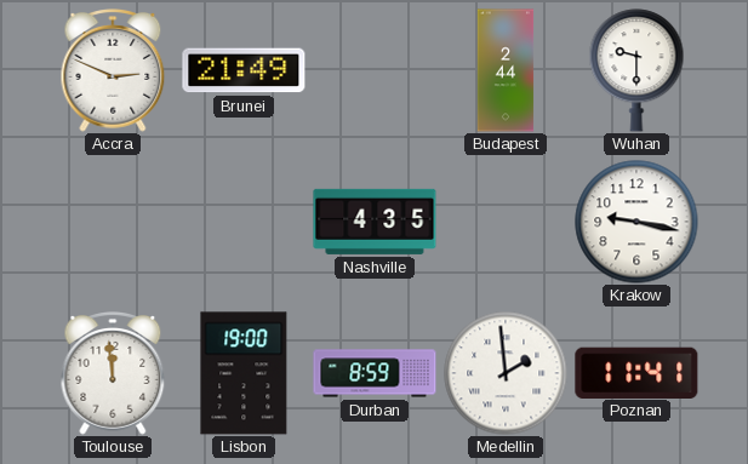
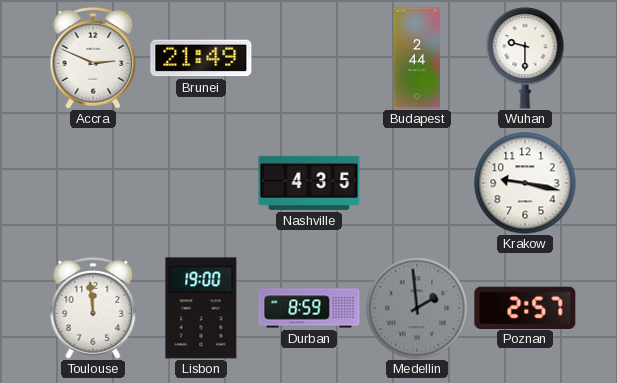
Medellin dial: white -> grey
Poznan: 11:41 -> 2:57
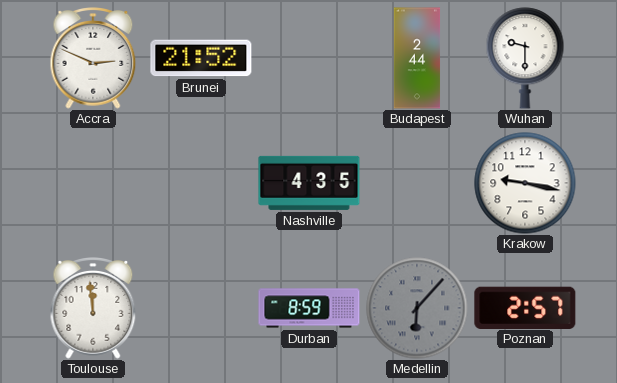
Brunei: 21:49 -> 21:52
Lisbon: 19:00 -> none
Medellin: 1:59 -> 6:07
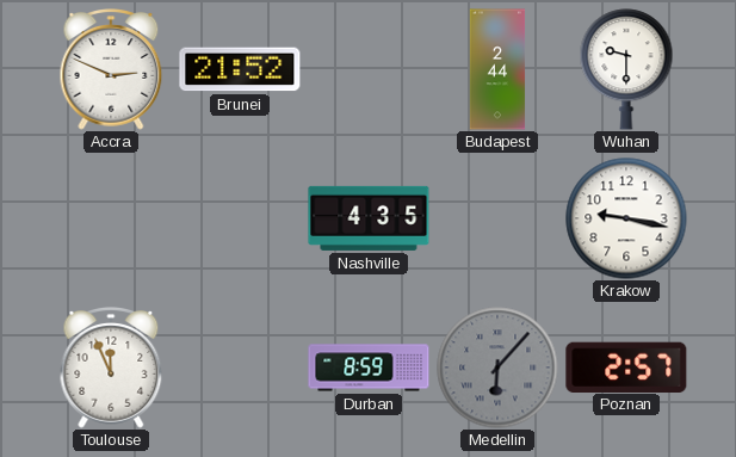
Toulouse: 11:59 -> 11:56
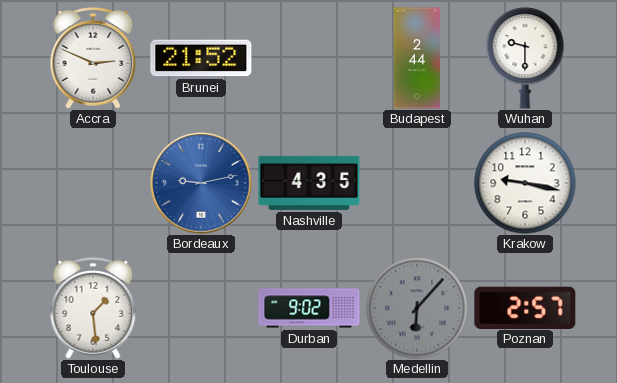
Bordeaux: none -> 9:13
Toulouse: 11:56 -> 1:29
Durban: 8:59 -> 9:02
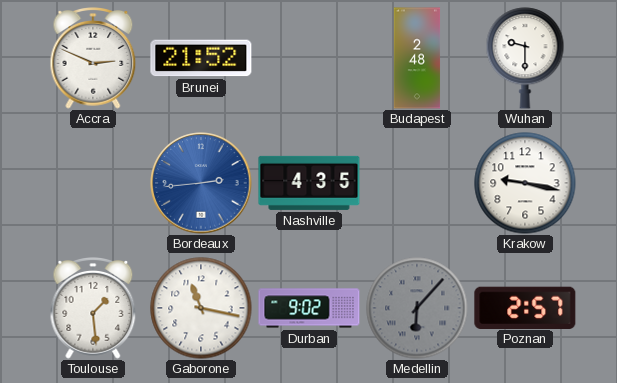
Budapest: 2:44 -> 2:48
Bordeaux: 9:13 -> 2:44
Gaborone: none -> 11:17
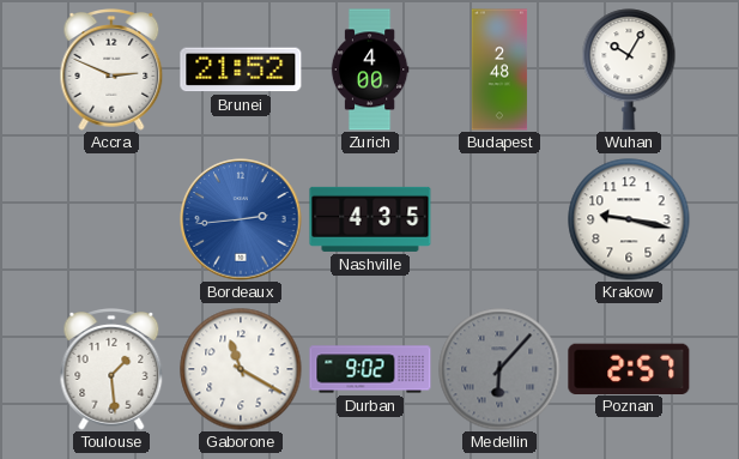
Zurich: none -> 4:00
Wuhan: 9:30 -> 10:05
Gaborone: 11:17 -> 11:20
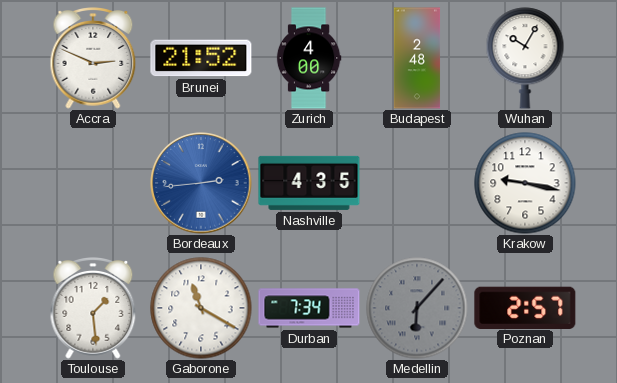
Durban: 9:02 -> 7:34
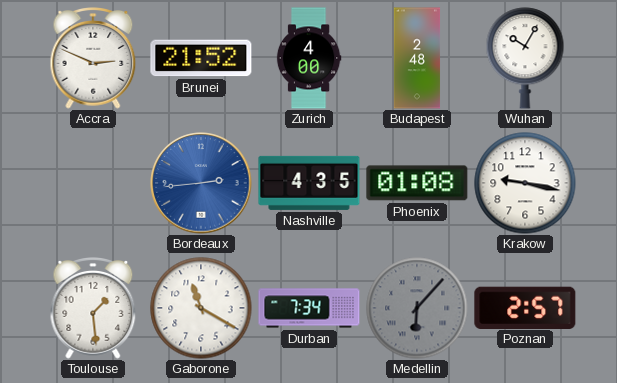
Phoenix: none -> 01:08
